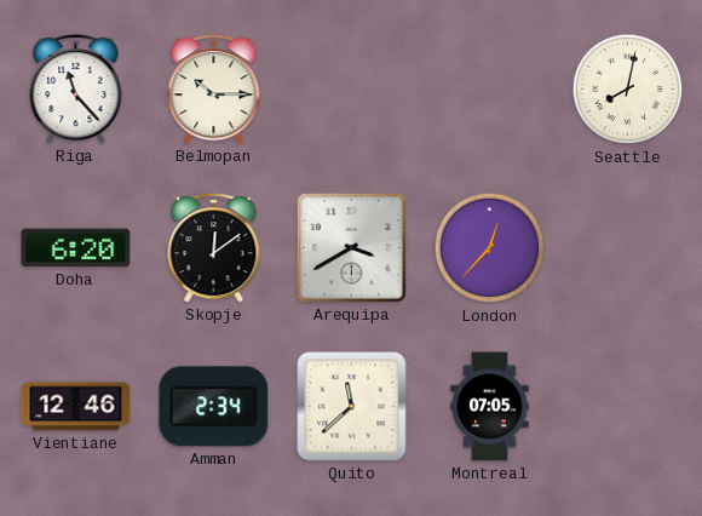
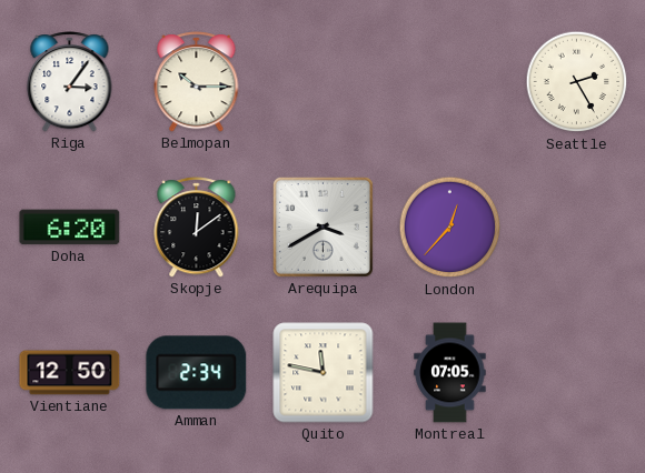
Riga: 11:23 -> 3:06
Seattle: 8:02 -> 2:25
Vientiane: 12:46 -> 12:50
Quito: 11:38 -> 11:47
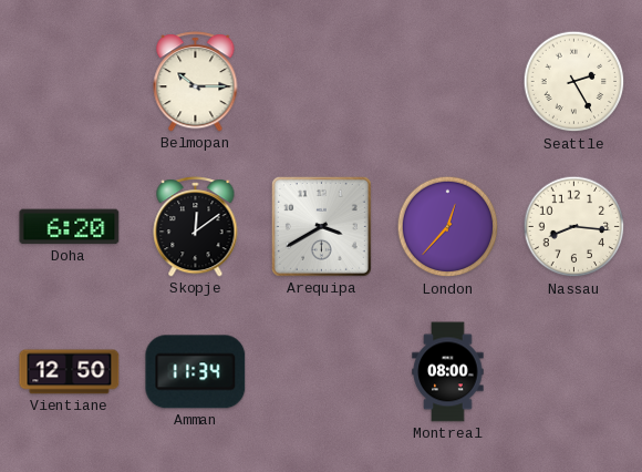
Riga: 3:06 -> none
Nassau: none -> 8:16
Amman: 2:34 -> 11:34
Quito: 11:47 -> none
Montreal: 07:05 -> 08:00
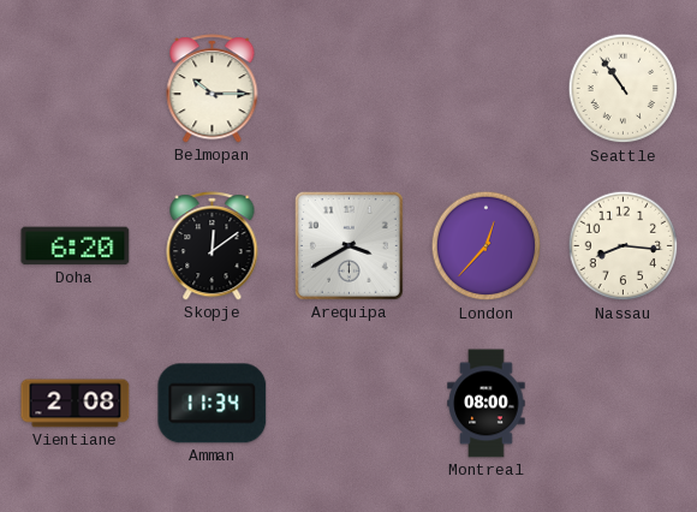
Seattle: 2:25 -> 10:54
Vientiane: 12:50 -> 2:08
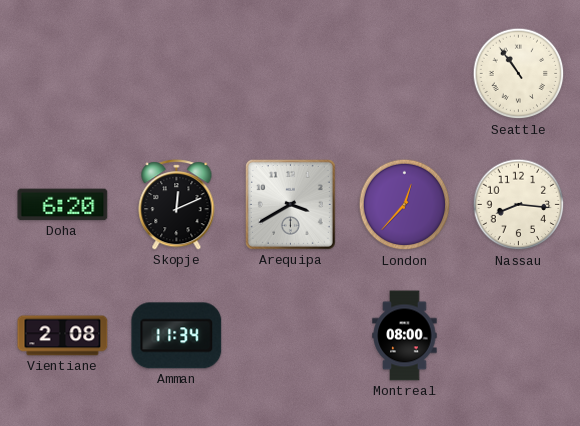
Belmopan: 10:15 -> none
Skopje: 12:09 -> 12:11
